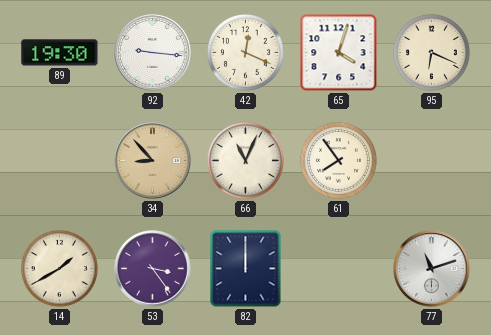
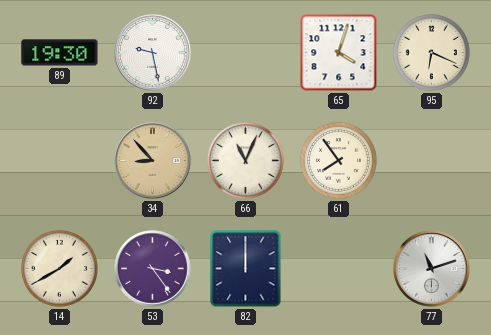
92: 9:16 -> 9:28
42: 12:19 -> none
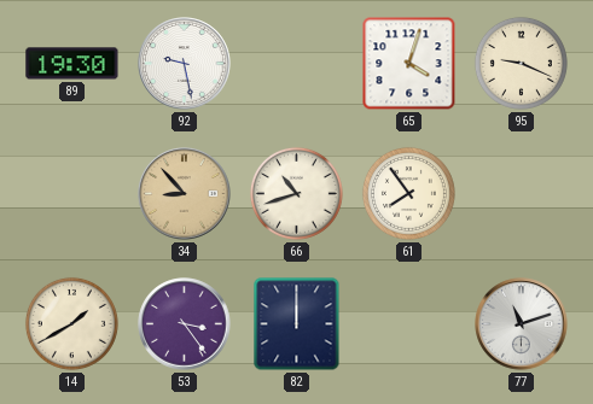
95: 6:19 -> 9:19
66: 11:04 -> 10:42
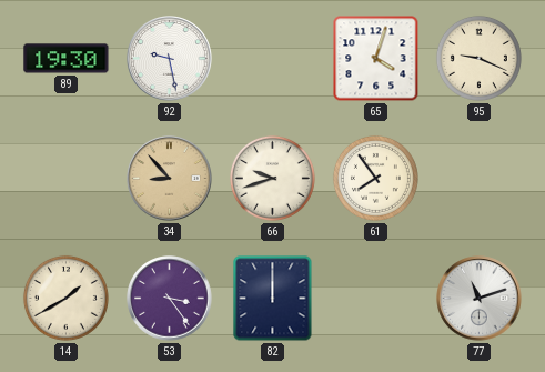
66: 10:42 -> 9:42
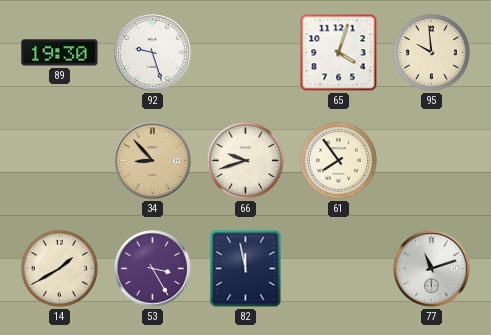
92: 9:28 -> 9:27
95: 9:19 -> 9:59
53: 3:24 -> 3:25
82: 12:00 -> 11:58
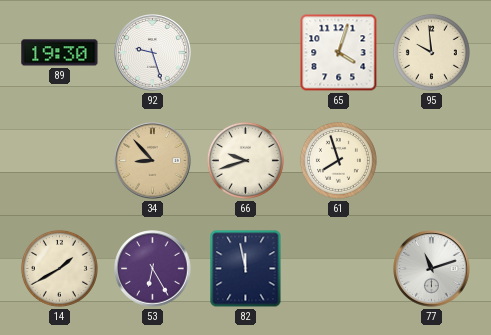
61: 7:54 -> 7:57
53: 3:25 -> 6:25
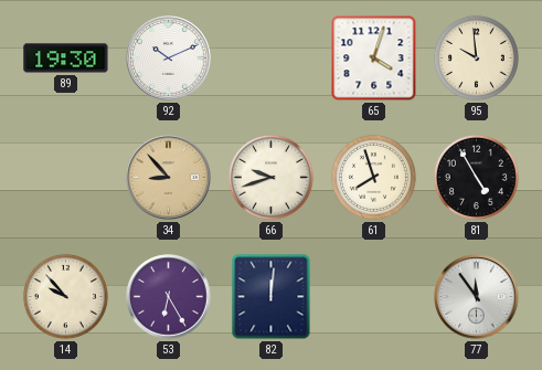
92: 9:27 -> 10:11
81: none -> 4:55
14: 1:40 -> 9:53
82: 11:58 -> 12:01
77: 11:12 -> 11:54
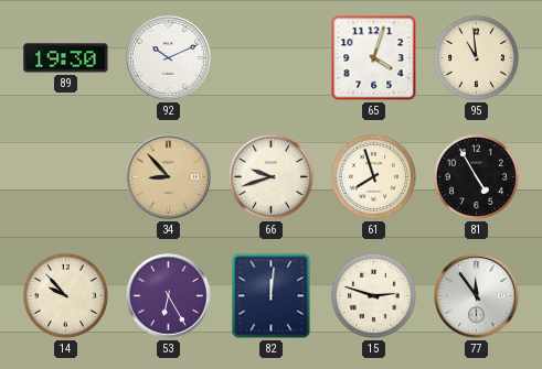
95: 9:59 -> 10:59
15: none -> 2:48
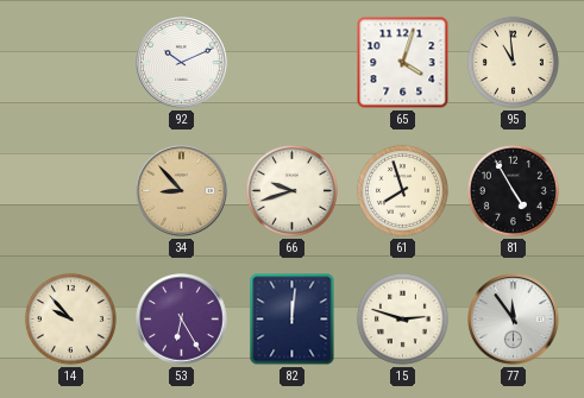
89: 19:30 -> none
